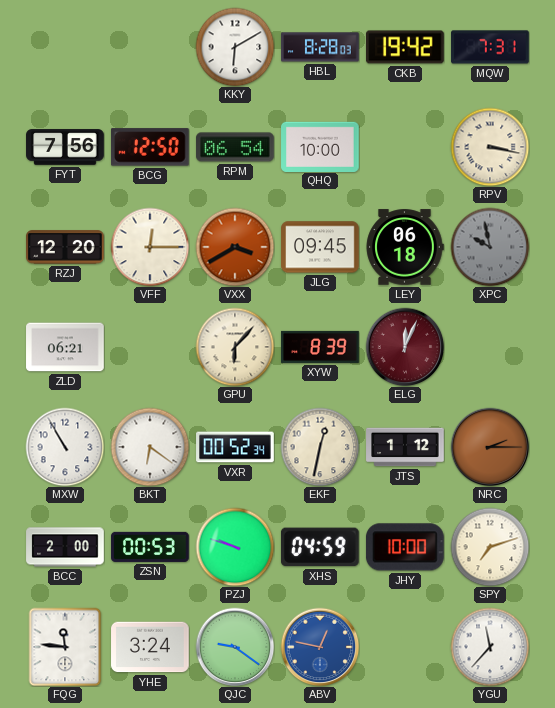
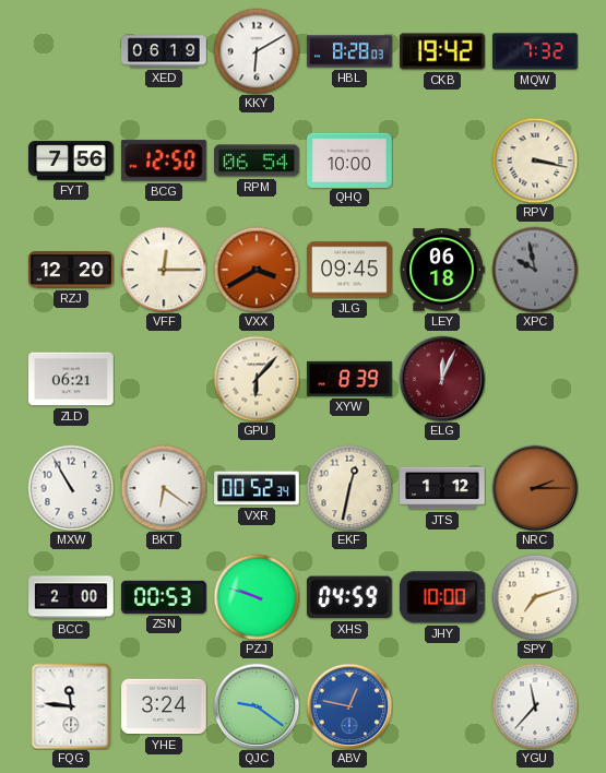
XED: none -> 06:19
MQW: 7:31 -> 7:32
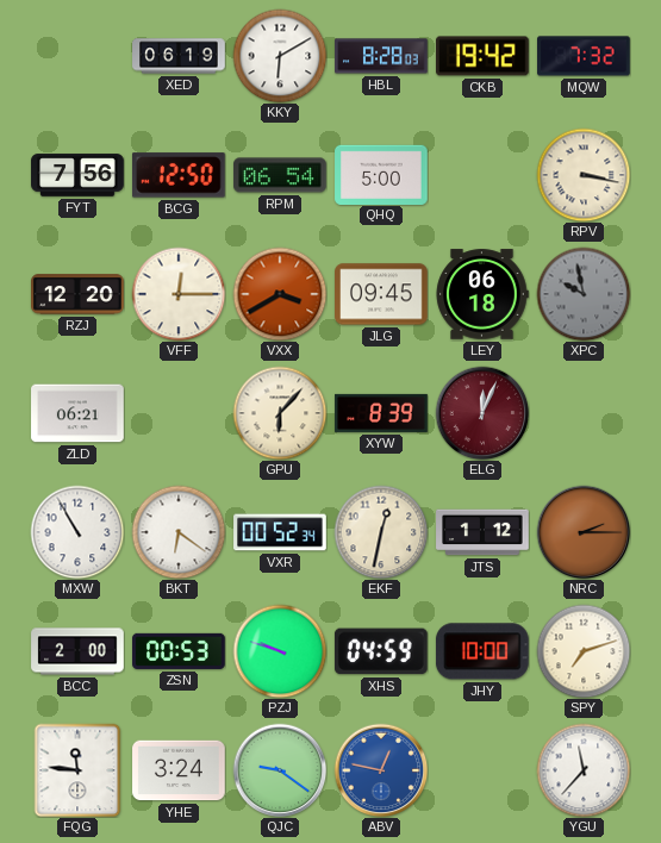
QHQ: 10:00 -> 5:00
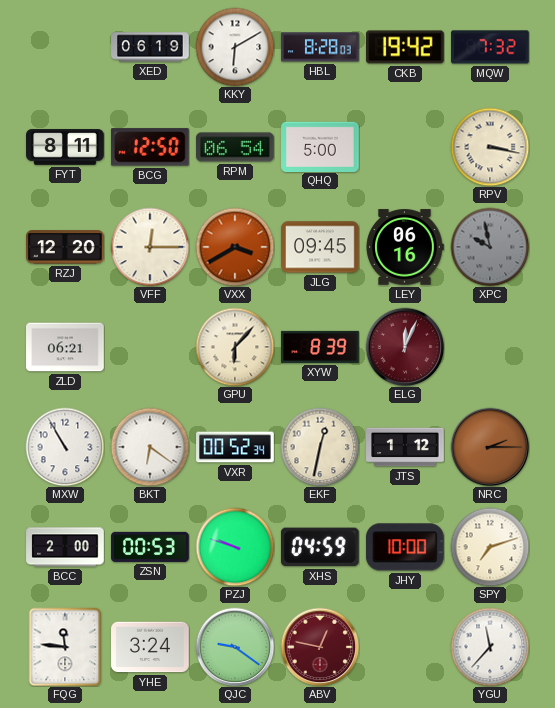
FYT: 7:56 -> 8:11
LEY: 06:18 -> 06:16
ABV dial: blue -> burgundy
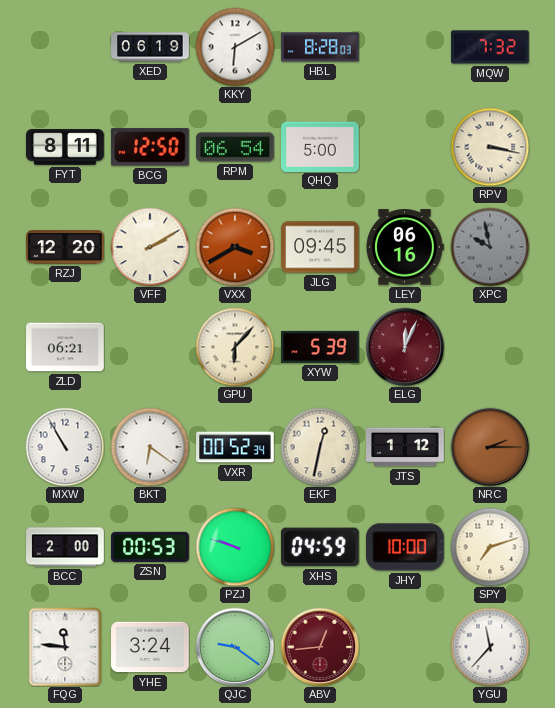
CKB: 19:42 -> none
VFF: 12:15 -> 2:10
XYW: 8:39 -> 5:39
ABV: 12:47 -> 12:44
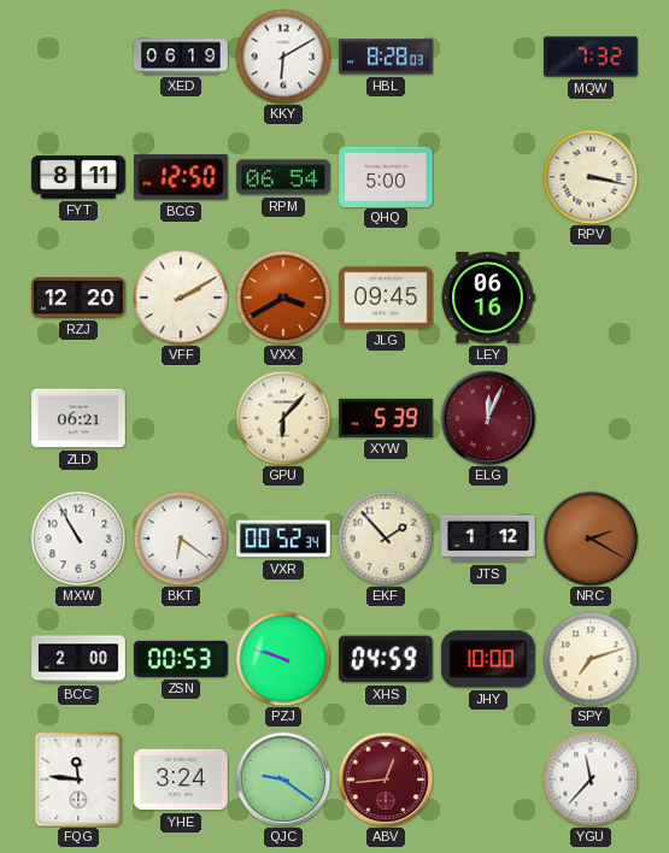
XPC: 9:58 -> none
EKF: 12:32 -> 1:53
NRC: 2:15 -> 2:20
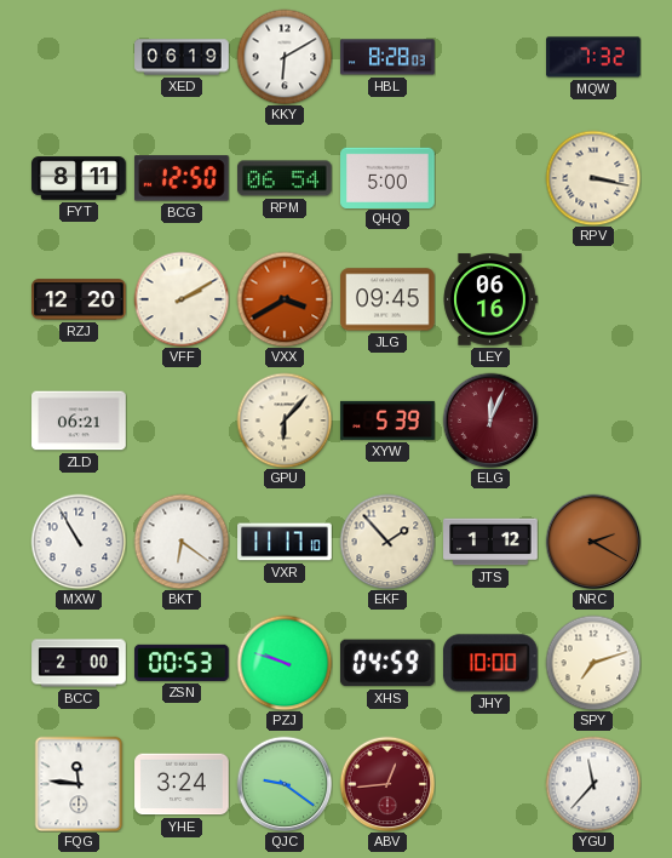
VXR: 00:52 -> 11:17
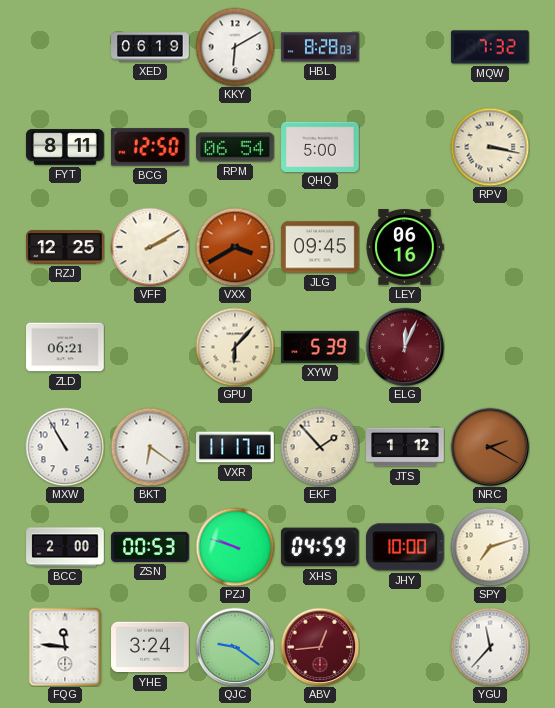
RZJ: 12:20 -> 12:25
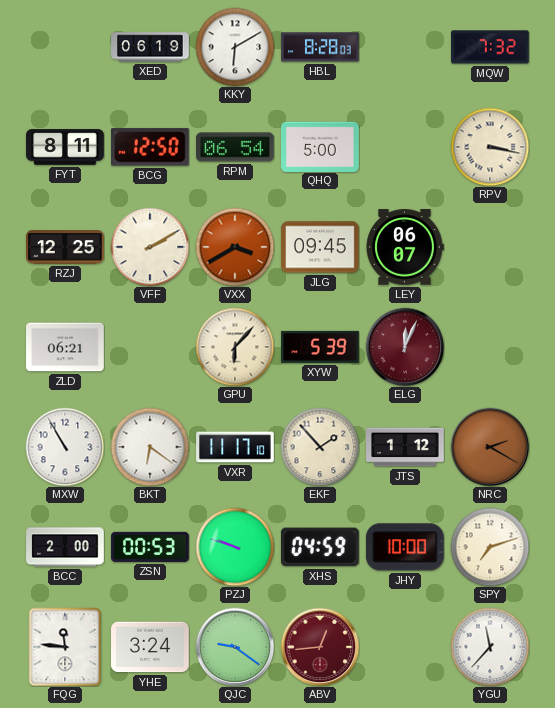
LEY: 06:16 -> 06:07
